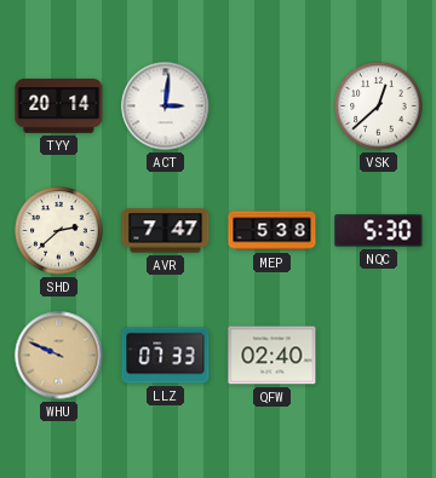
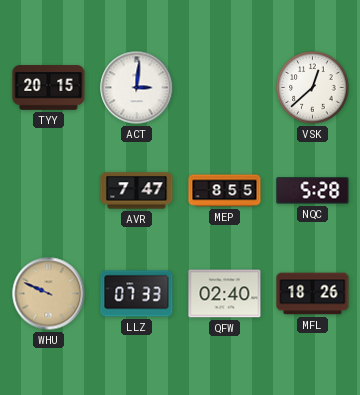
TYY: 20:14 -> 20:15
SHD: 2:38 -> none
MEP: 5:38 -> 8:55
NQC: 5:30 -> 5:28
MFL: none -> 18:26
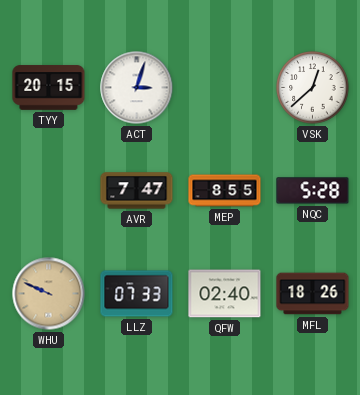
ACT: 3:01 -> 3:03
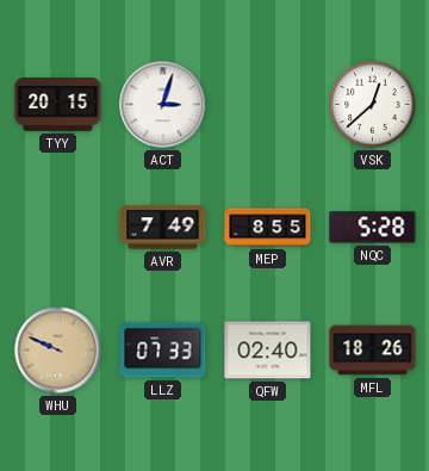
AVR: 7:47 -> 7:49
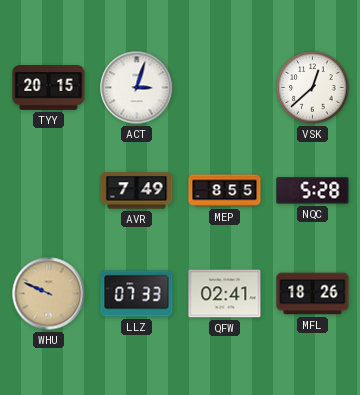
QFW: 02:40 -> 02:41
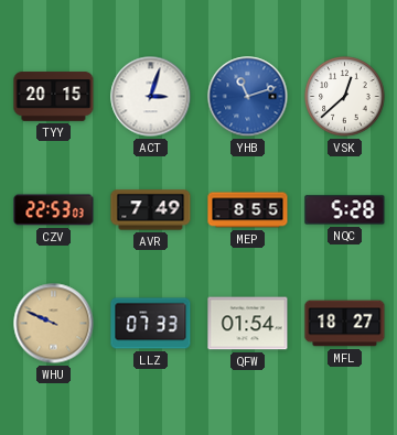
YHB: none -> 11:12
CZV: none -> 22:53
QFW: 02:41 -> 01:54
MFL: 18:26 -> 18:27
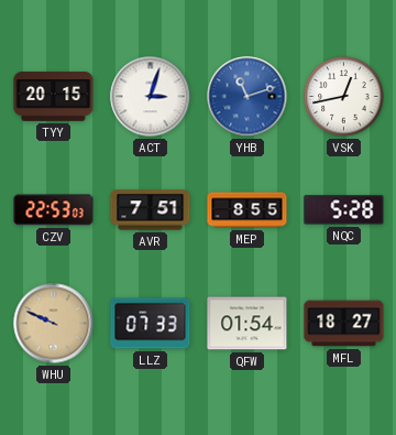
VSK: 12:38 -> 12:43
AVR: 7:49 -> 7:51
